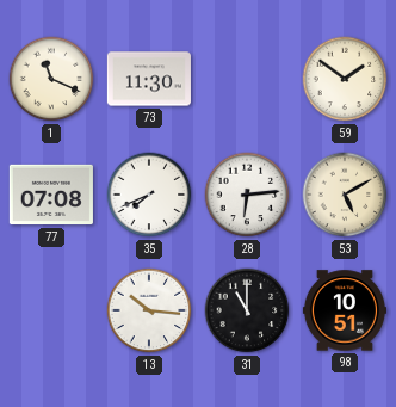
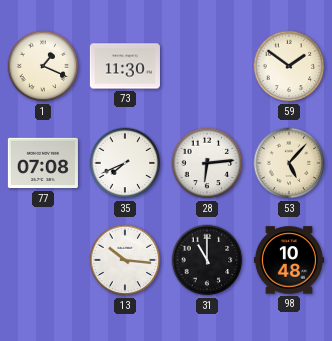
1: 11:19 -> 1:19
53: 5:10 -> 5:07
98: 10:51 -> 10:48
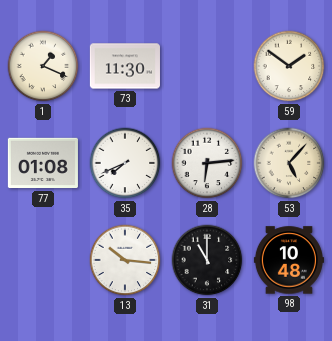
77: 07:08 -> 01:08
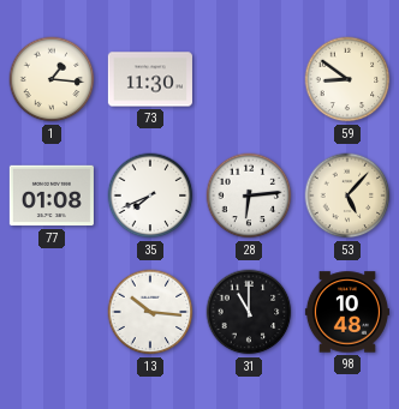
1: 1:19 -> 1:16
59: 1:51 -> 8:51
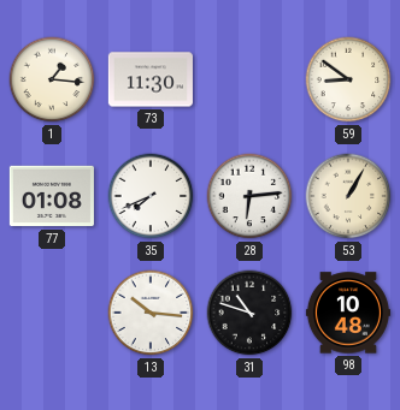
53: 5:07 -> 1:05
31: 11:00 -> 10:48
